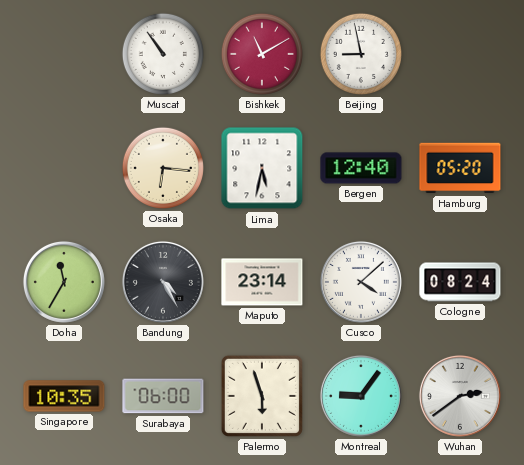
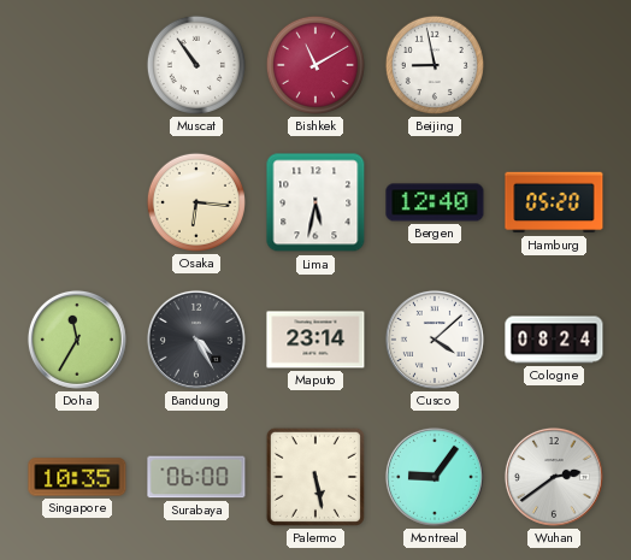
Palermo: 5:57 -> 5:28
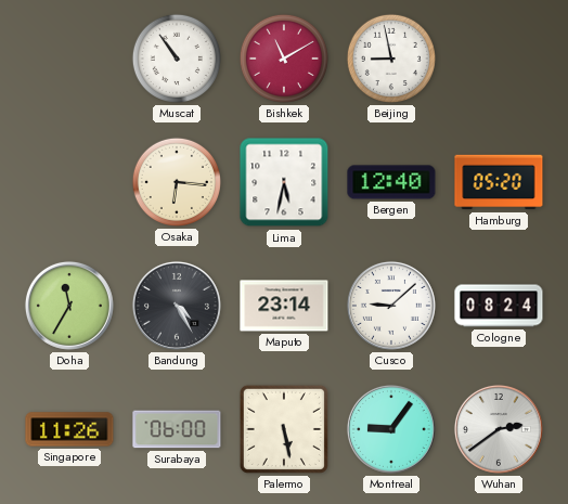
Cusco: 4:08 -> 9:08
Singapore: 10:35 -> 11:26
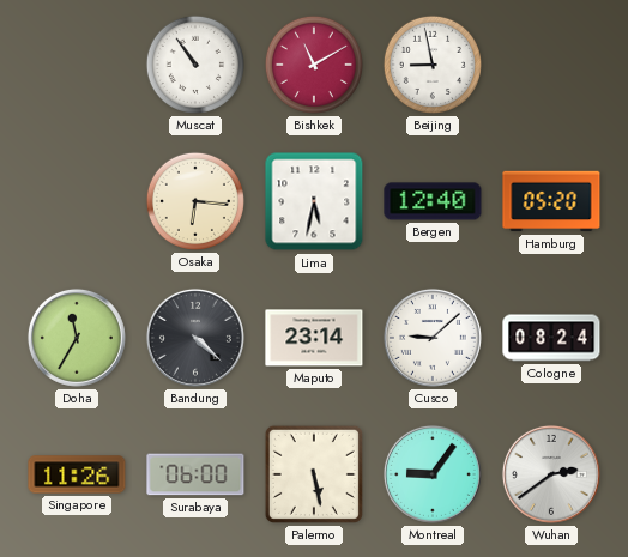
Bandung: 4:25 -> 4:22
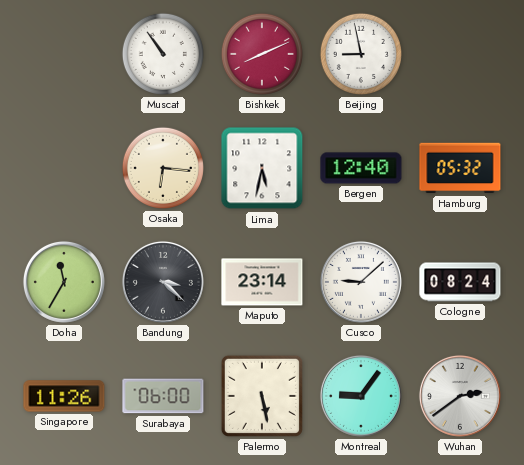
Bishkek: 11:10 -> 8:11
Hamburg: 05:20 -> 05:32
Bandung: 4:22 -> 3:22
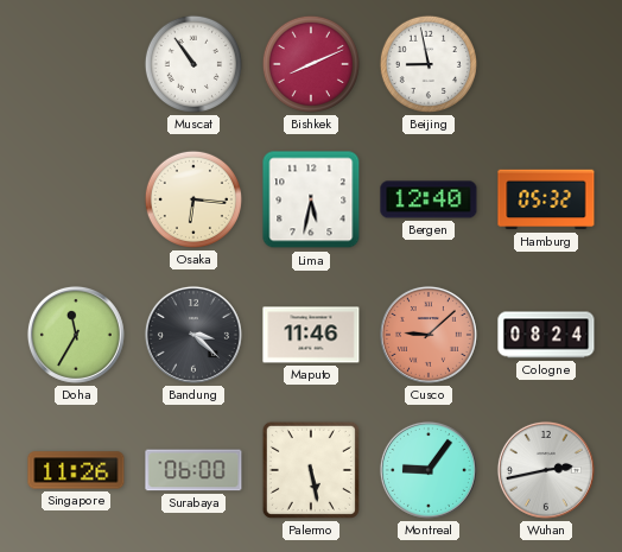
Maputo: 23:14 -> 11:46
Cusco dial: white -> salmon
Wuhan: 2:39 -> 2:43
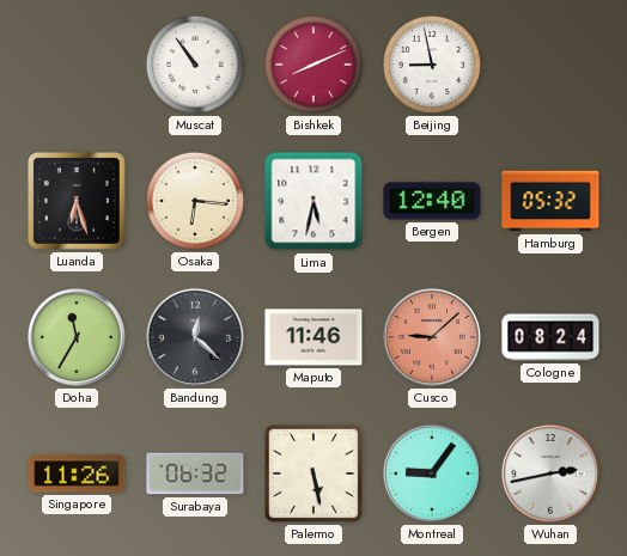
Luanda: none -> 6:27
Bandung: 3:22 -> 12:22
Surabaya: 06:00 -> 06:32
